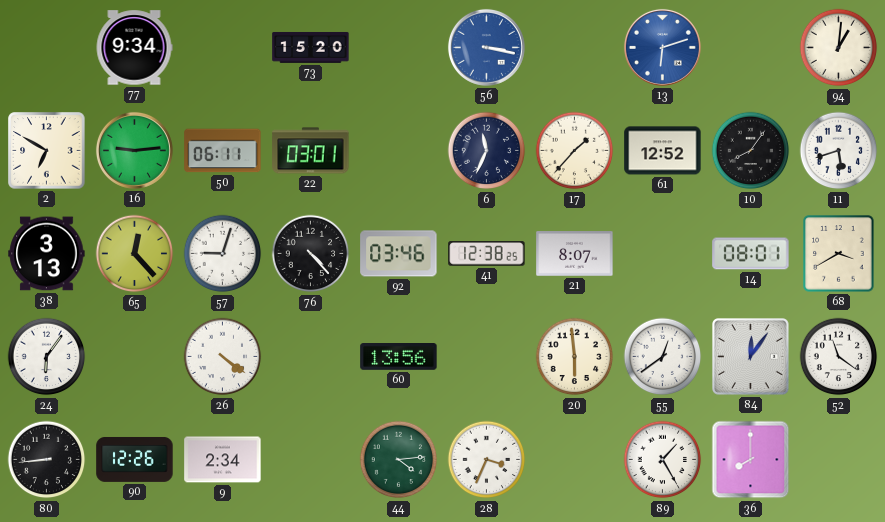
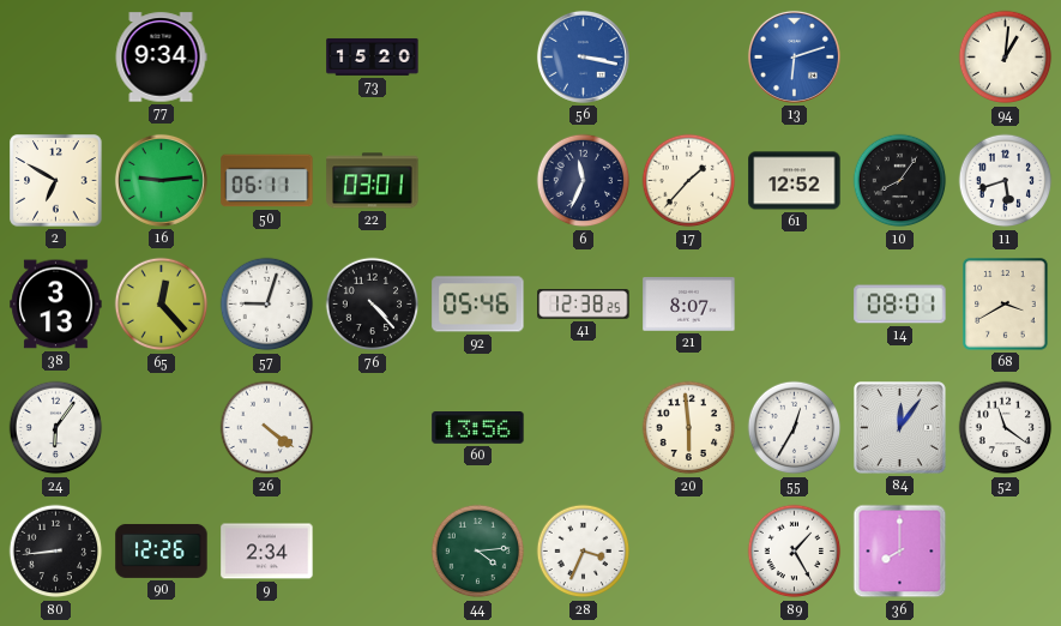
92: 03:46 -> 05:46
55: 12:39 -> 12:35
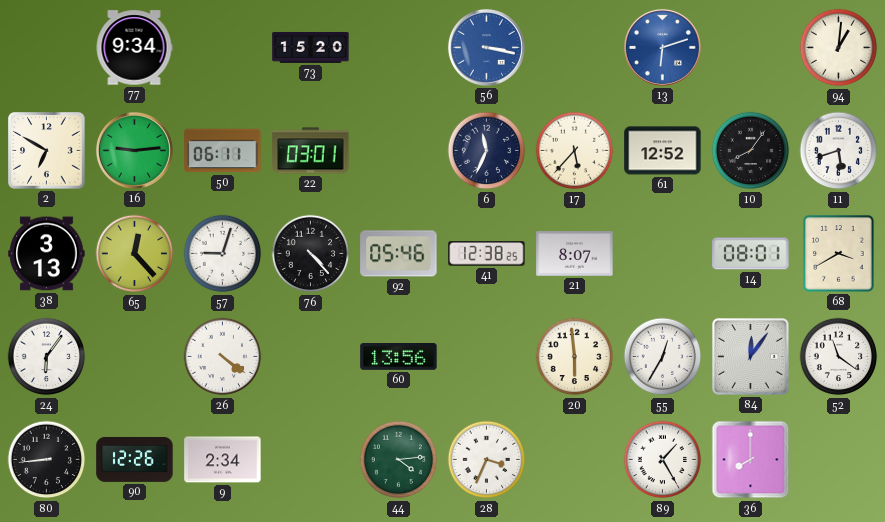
17: 1:37 -> 5:37
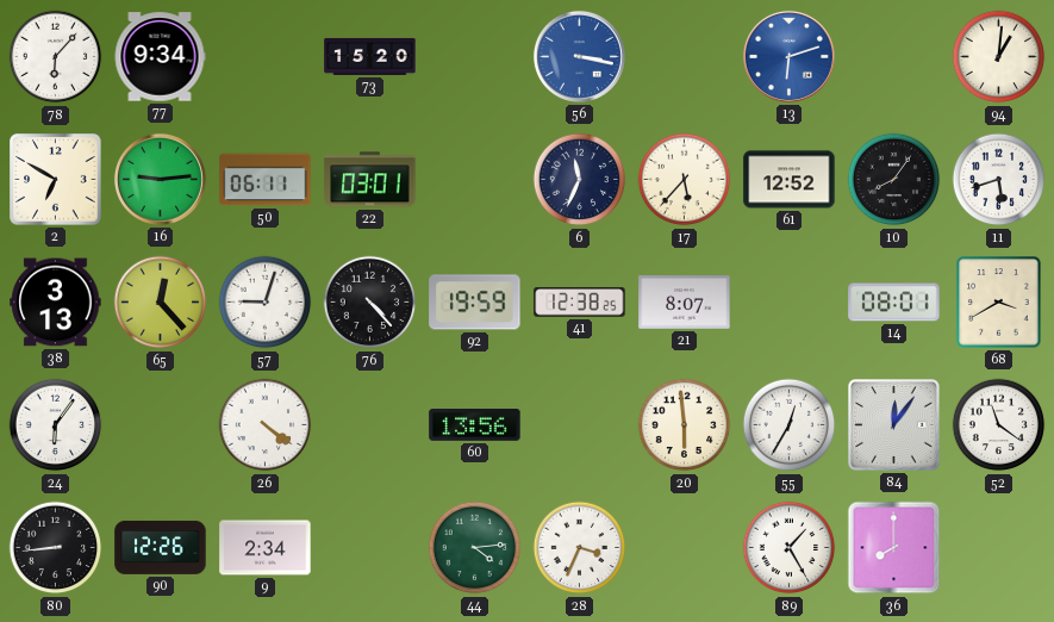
78: none -> 6:07
92: 05:46 -> 19:59
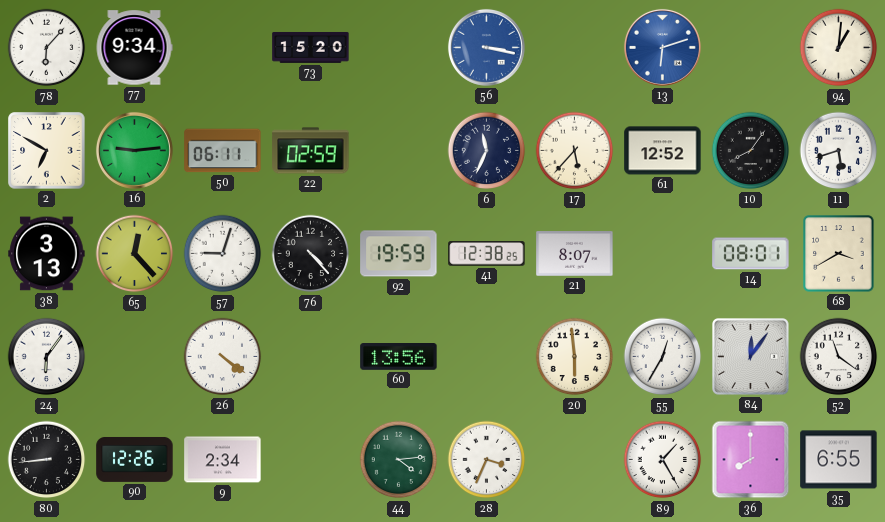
22: 03:01 -> 02:59
35: none -> 6:55
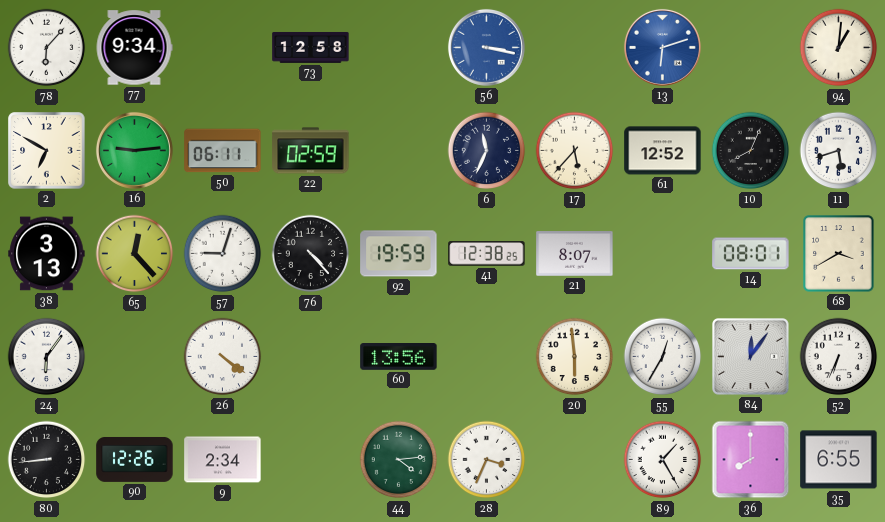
73: 15:20 -> 12:58
10: 8:06 -> 8:04
52: 11:21 -> 6:34
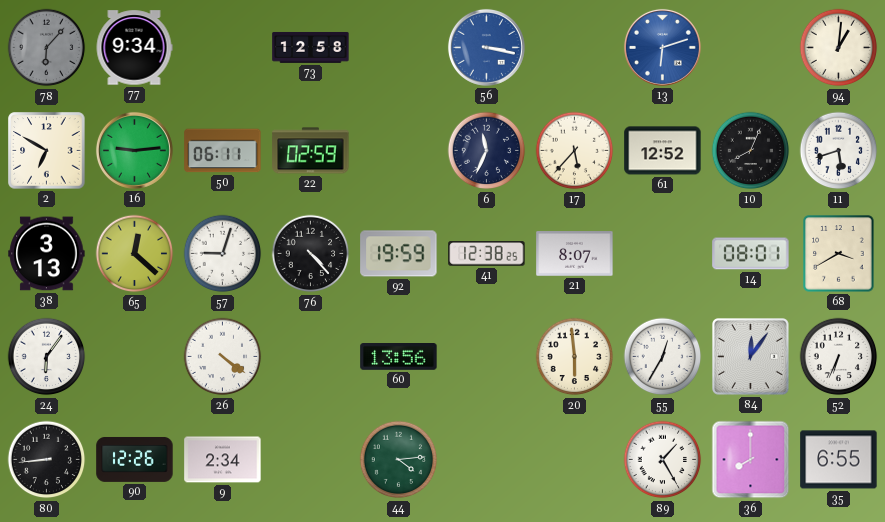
78 dial: white -> grey
65: 12:23 -> 12:22
28: 3:34 -> none
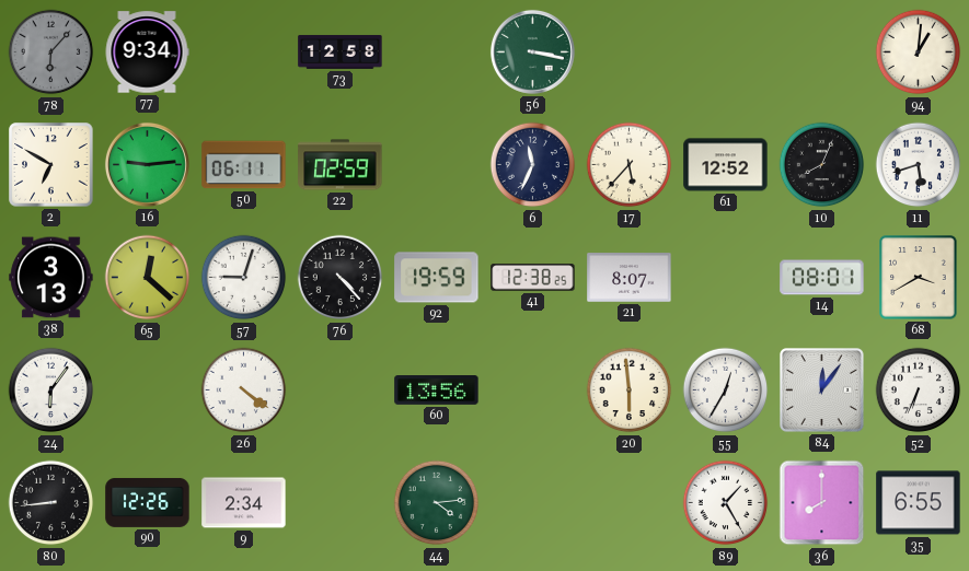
56 dial: blue -> green
13: 6:12 -> none
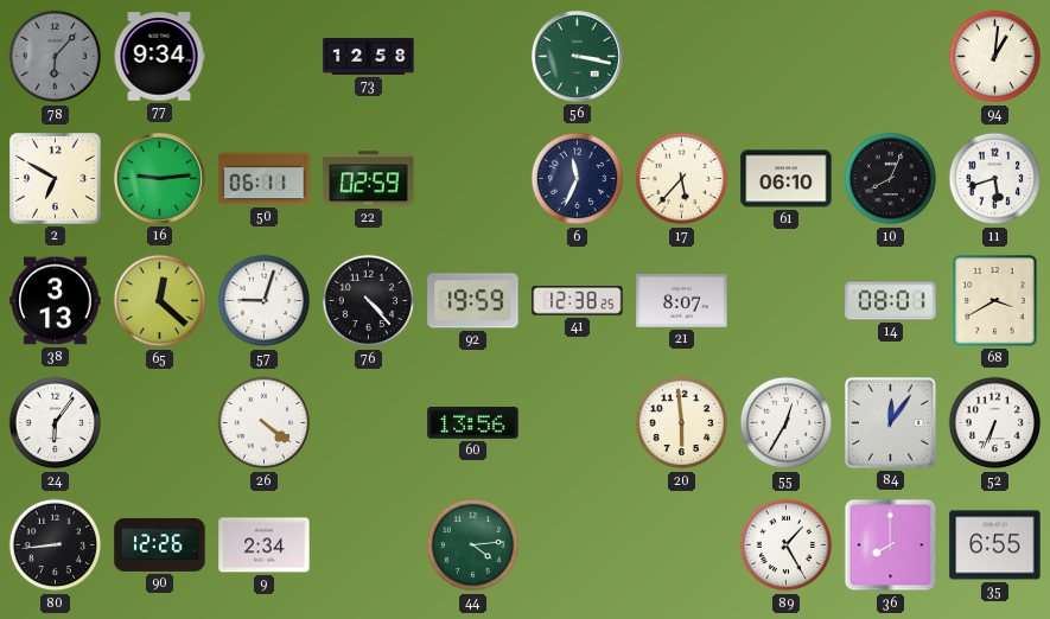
61: 12:52 -> 06:10
